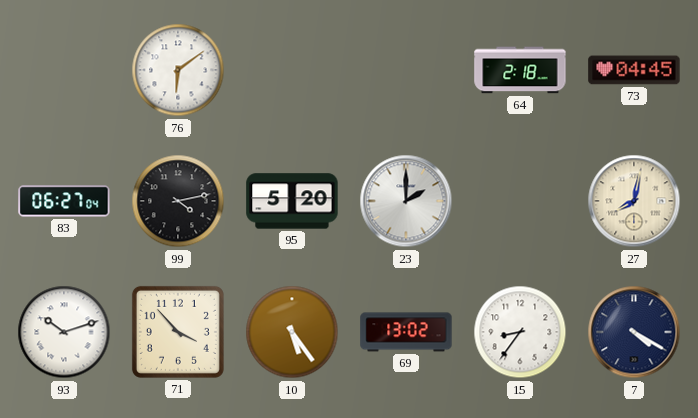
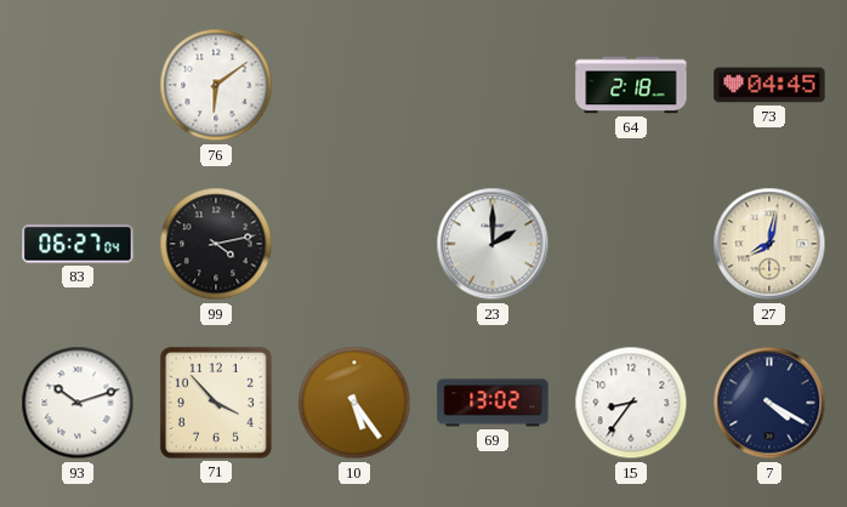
95: 5:20 -> none
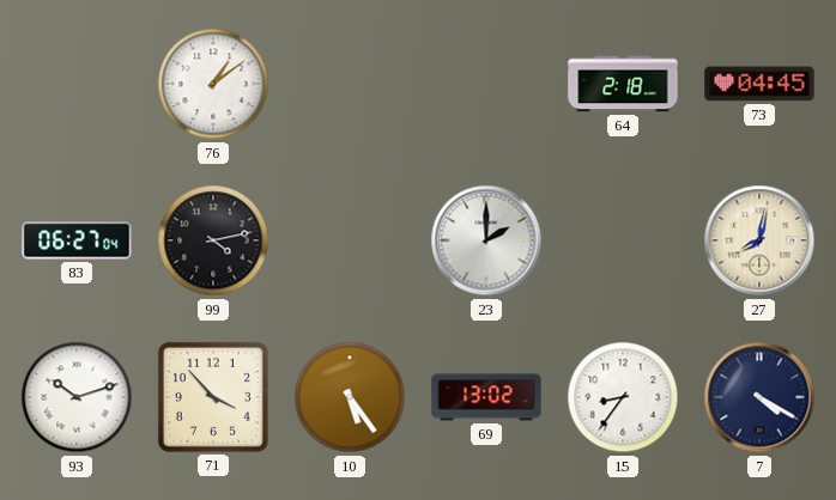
76: 6:09 -> 1:09
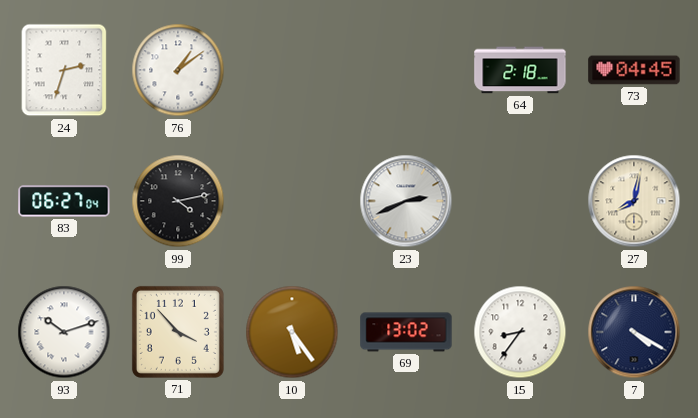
24: none -> 2:33
23: 2:00 -> 2:41
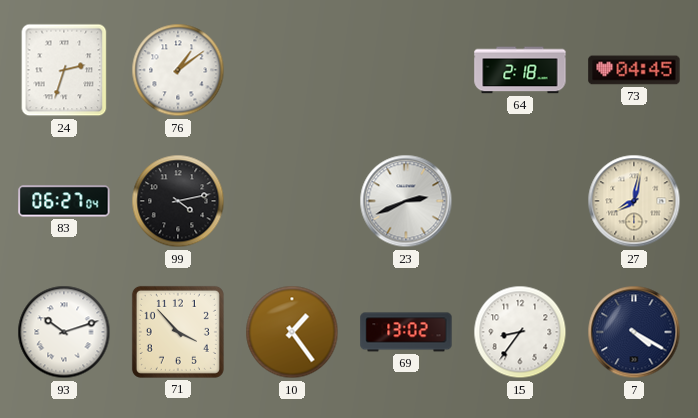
10: 5:24 -> 1:24
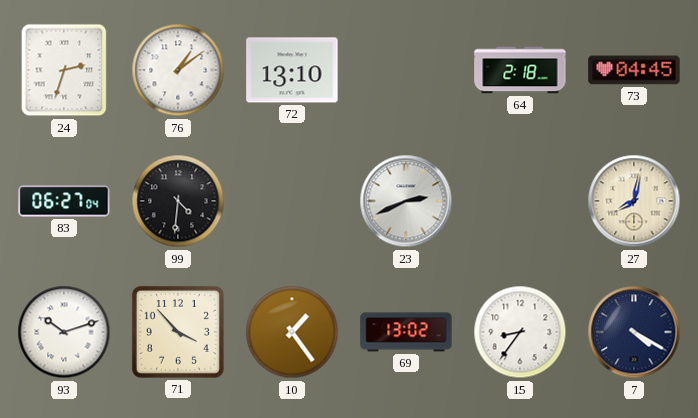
72: none -> 13:10
99: 4:13 -> 4:31
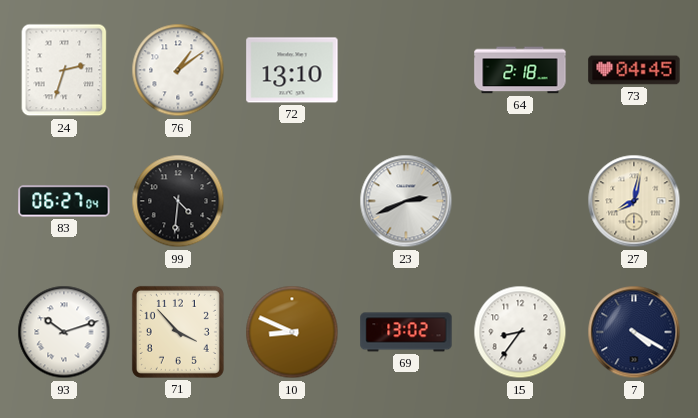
10: 1:24 -> 8:49
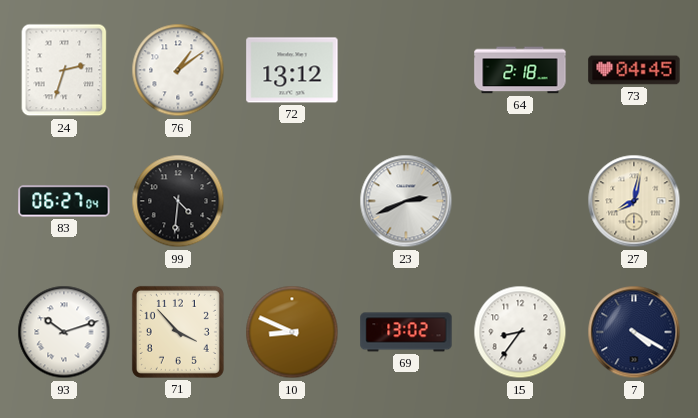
72: 13:10 -> 13:12
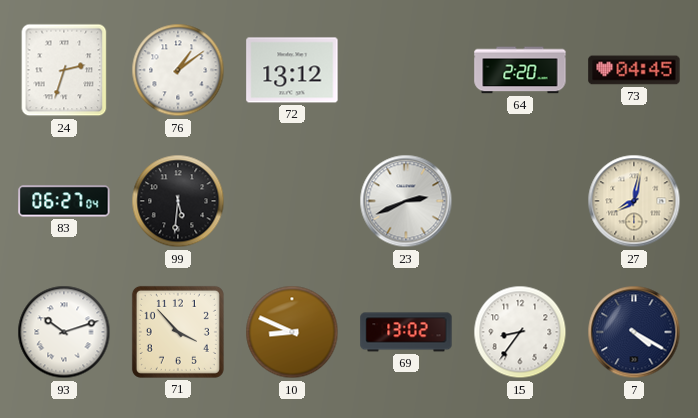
64: 2:18 -> 2:20
99: 4:31 -> 5:31
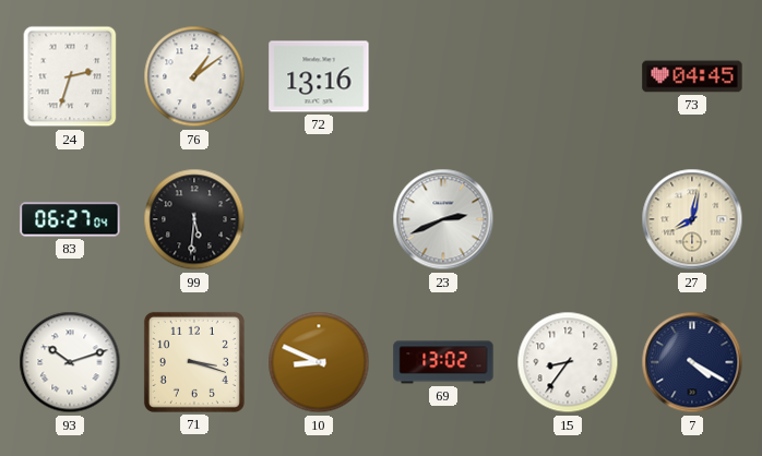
72: 13:12 -> 13:16
64: 2:20 -> none
71: 3:53 -> 3:18
